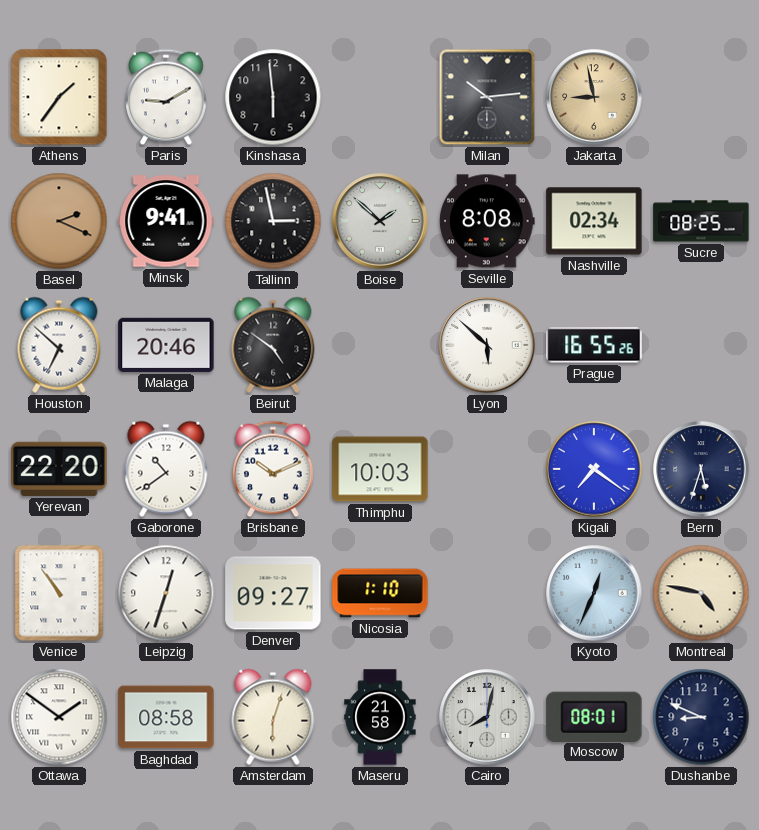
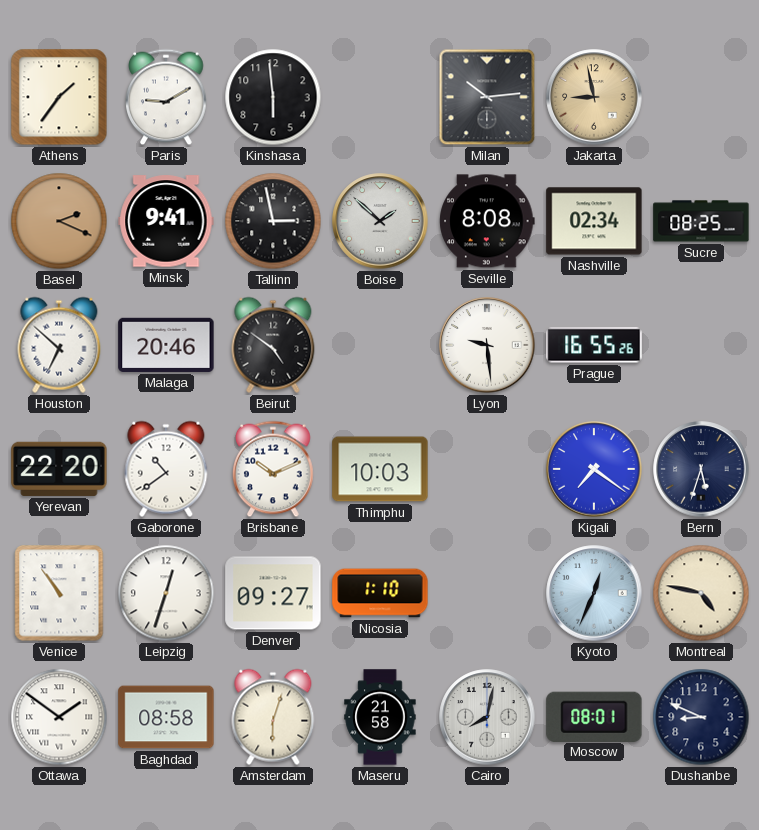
Lyon: 5:52 -> 9:29
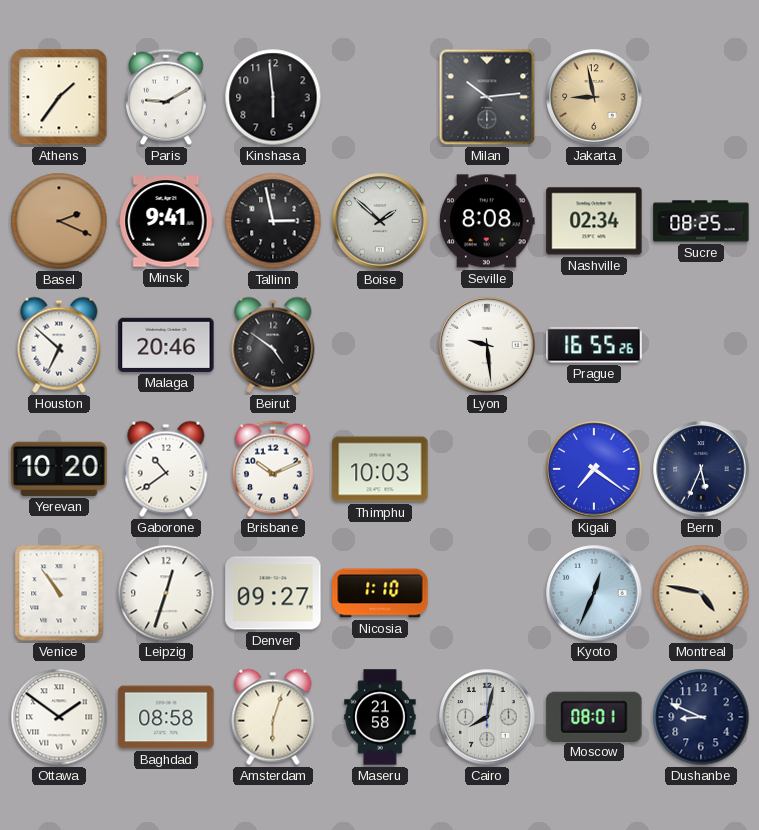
Yerevan: 22:20 -> 10:20
Bern: 5:33 -> 5:34
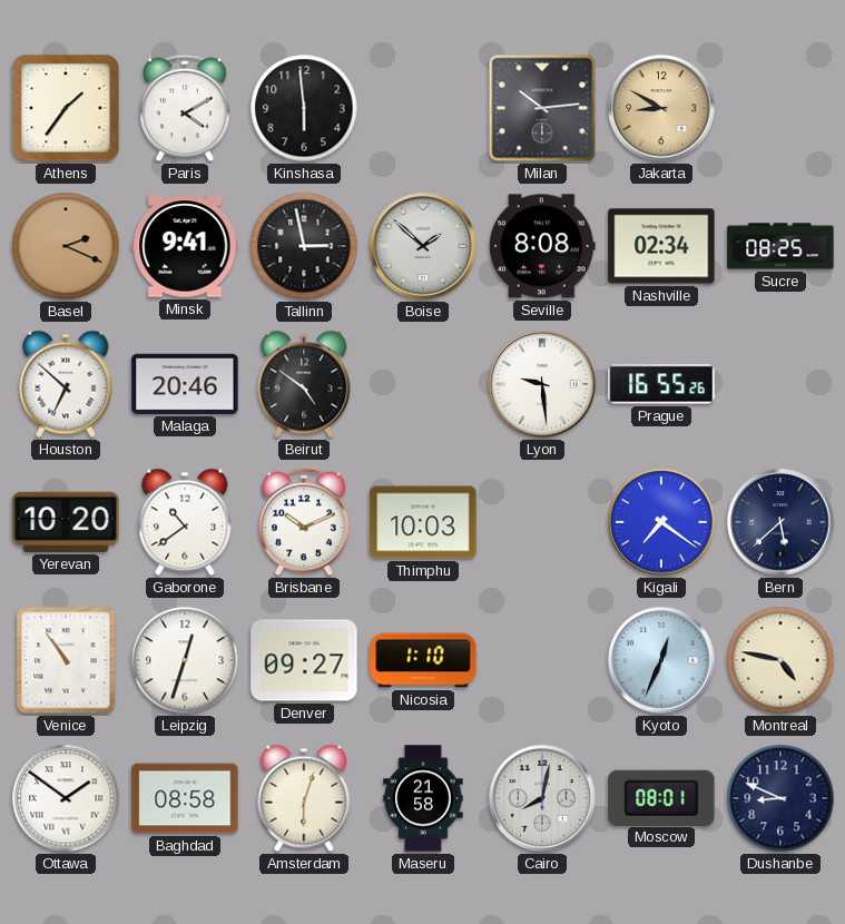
Paris: 9:10 -> 4:10
Jakarta: 8:58 -> 8:50
Bern: 5:34 -> 5:38
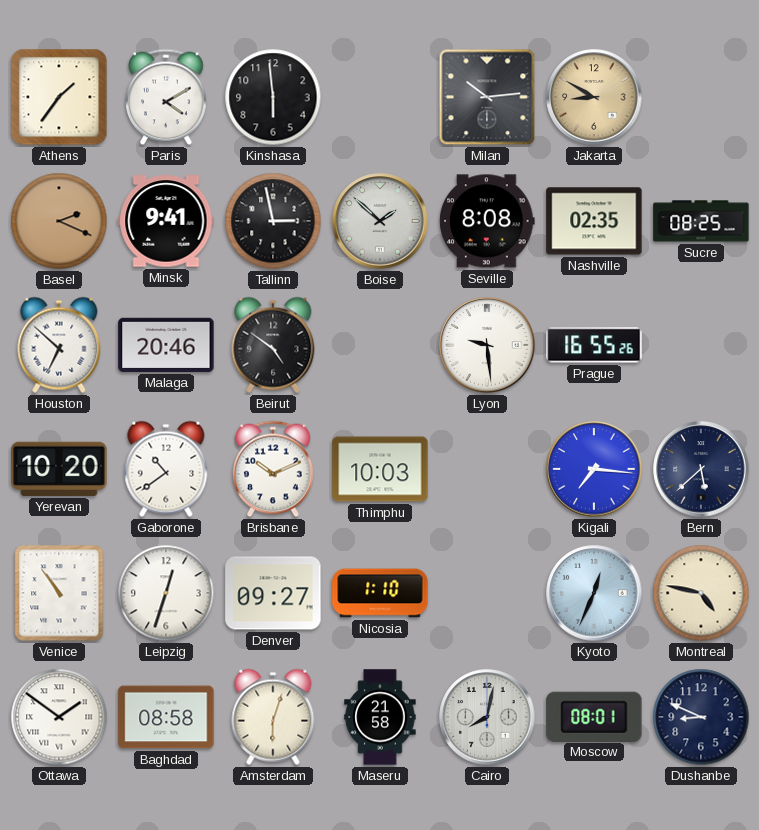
Nashville: 02:34 -> 02:35
Kigali: 7:21 -> 7:16
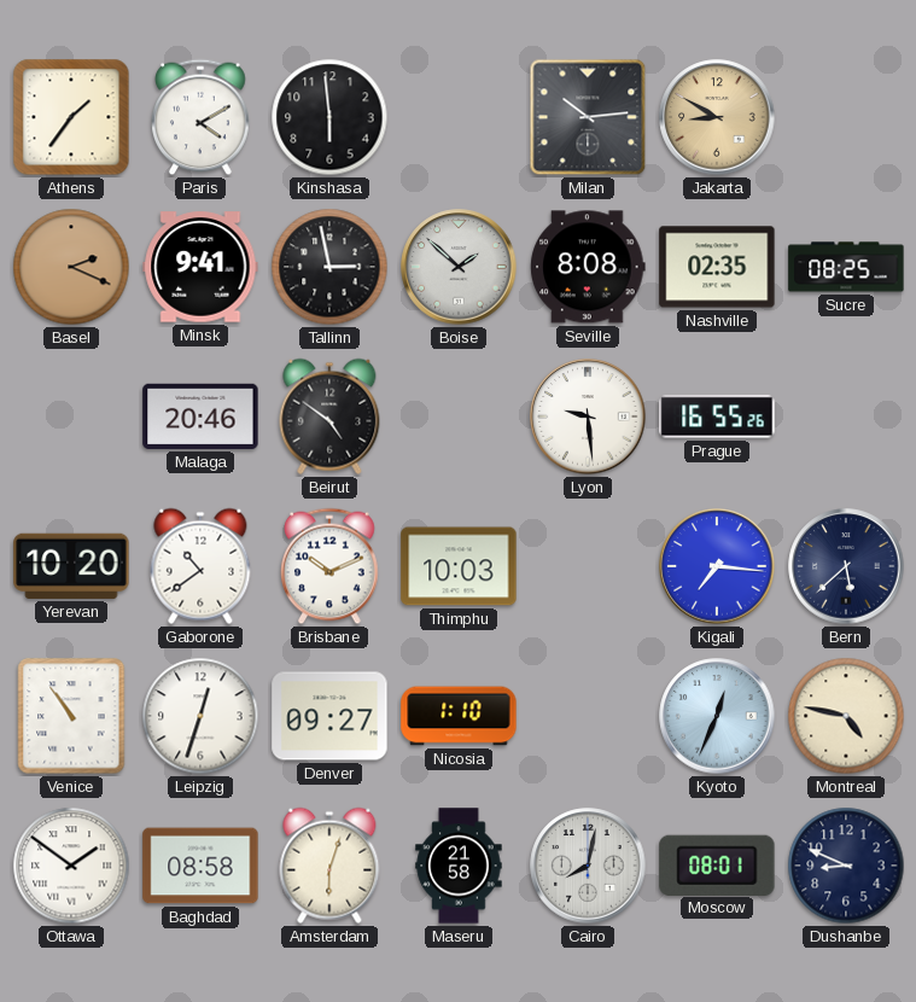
Houston: 6:52 -> none
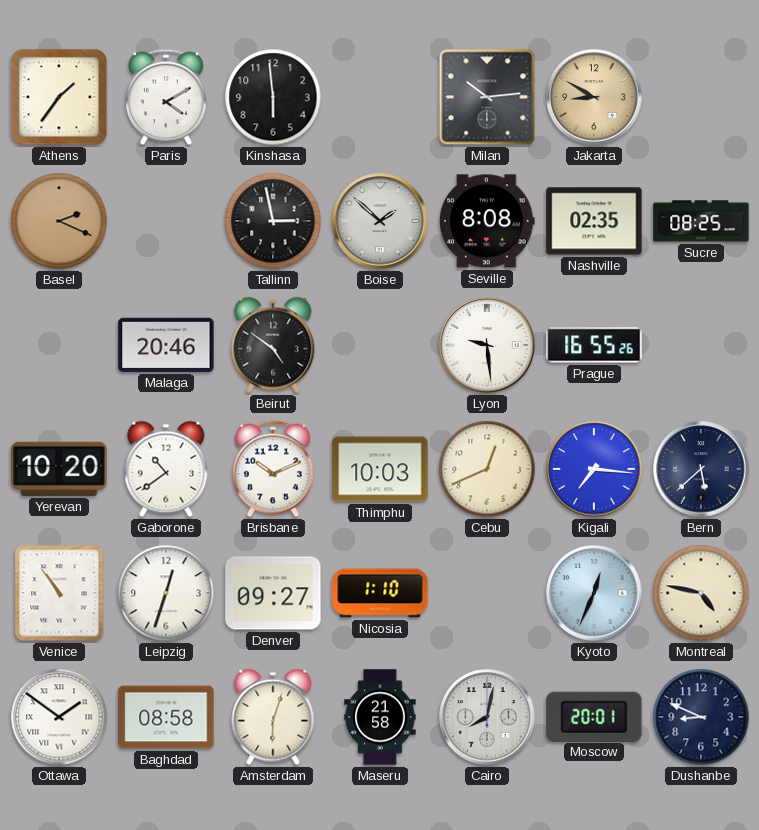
Minsk: 9:41 -> none
Cebu: none -> 12:41
Moscow: 08:01 -> 20:01
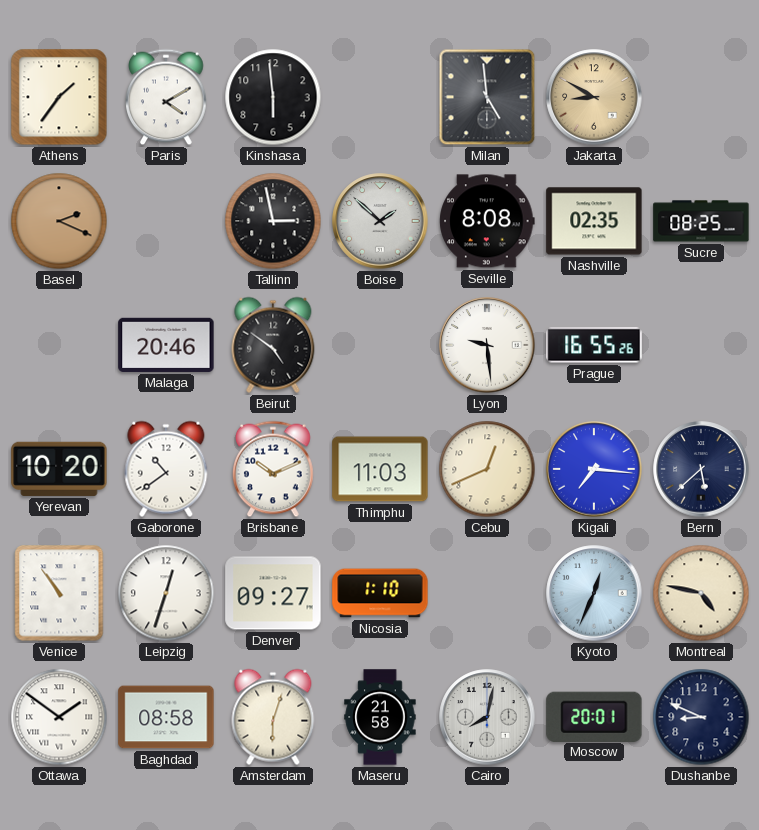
Milan: 10:14 -> 4:59
Thimphu: 10:03 -> 11:03
